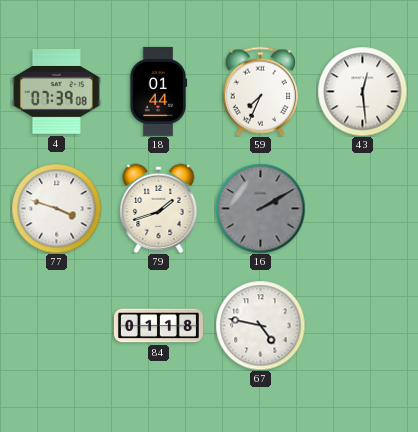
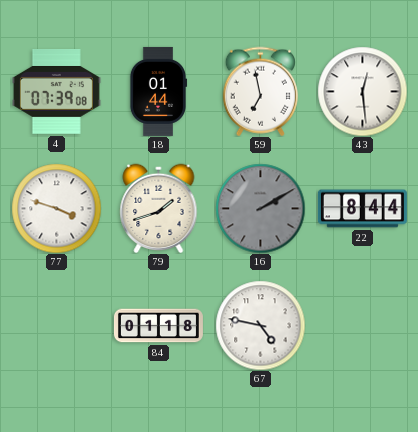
59: 7:34 -> 6:58
22: none -> 8:44
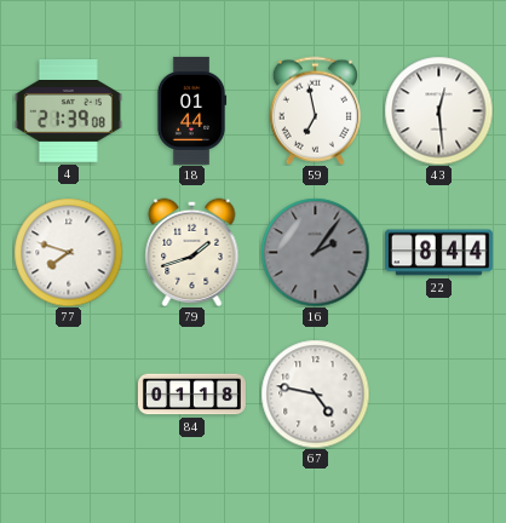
4: 07:39 -> 21:39
77: 3:48 -> 7:48
16: 2:10 -> 2:06
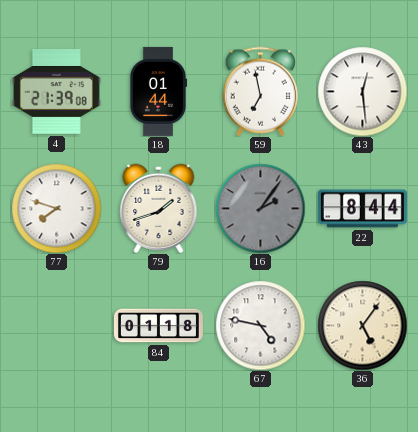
36: none -> 5:06
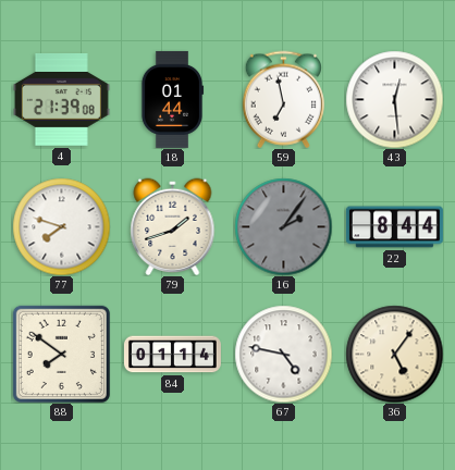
88: none -> 7:51
84: 01:18 -> 01:14
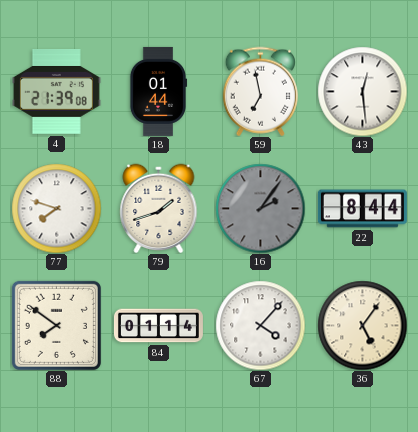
67: 4:47 -> 4:07
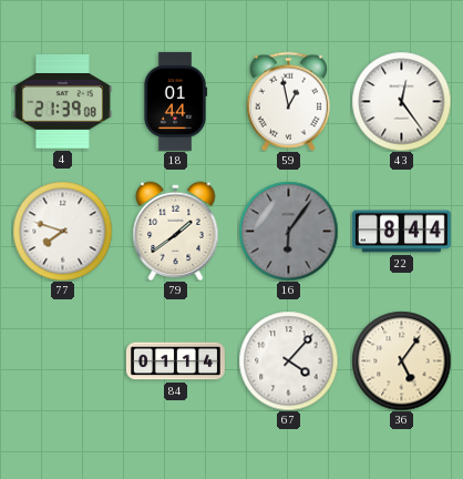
59: 6:58 -> 12:58
43: 12:29 -> 12:24
79: 1:42 -> 1:39
16: 2:06 -> 6:06
88: 7:51 -> none
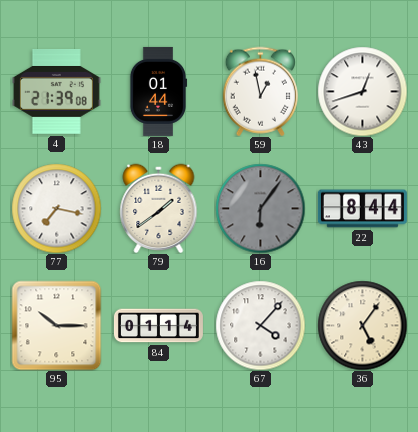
43: 12:24 -> 12:42
77: 7:48 -> 7:17
95: none -> 10:15
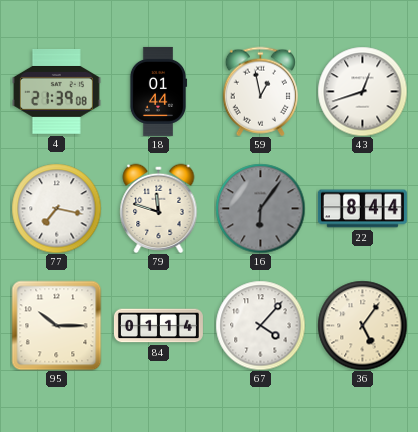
79: 1:39 -> 11:48
